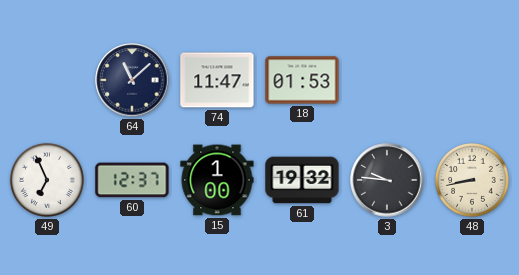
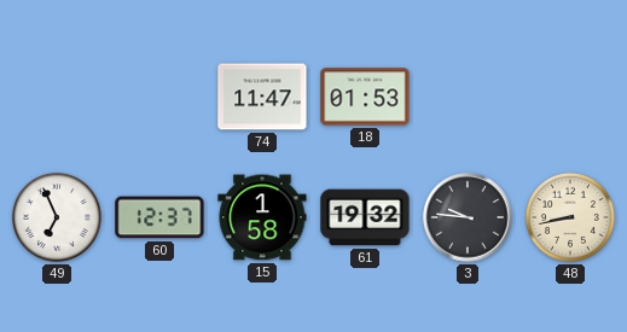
64: 11:08 -> none
15: 1:00 -> 1:58
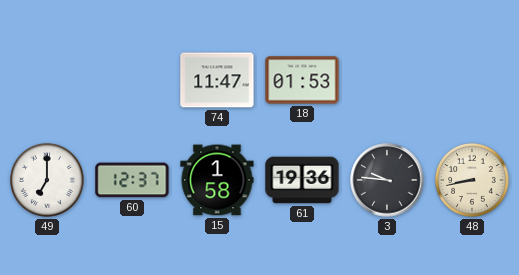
49: 6:56 -> 7:00
61: 19:32 -> 19:36
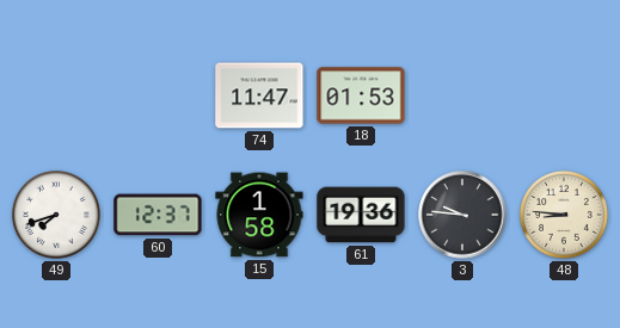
49: 7:00 -> 7:42
48: 8:43 -> 8:46
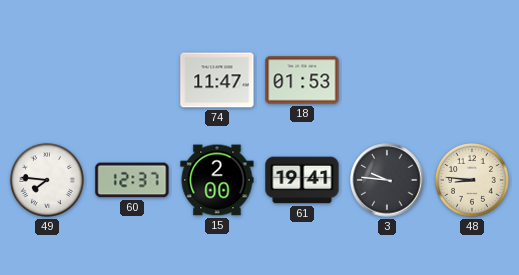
49: 7:42 -> 7:46
15: 1:58 -> 2:00
61: 19:36 -> 19:41
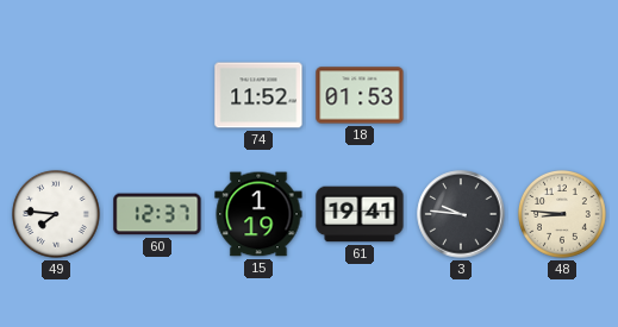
74: 11:47 -> 11:52
15: 2:00 -> 1:19
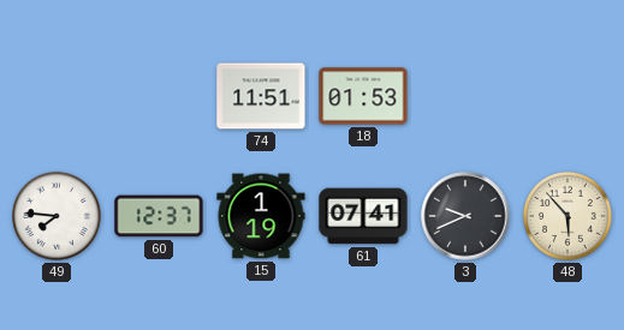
74: 11:52 -> 11:51
61: 19:41 -> 07:41
3: 9:46 -> 9:41
48: 8:46 -> 5:53
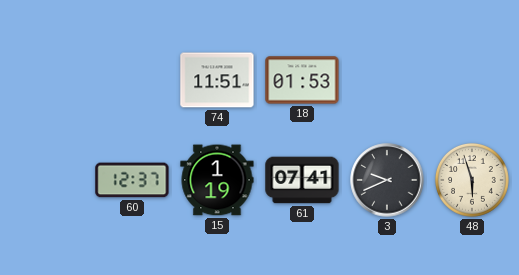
49: 7:46 -> none
48: 5:53 -> 5:57
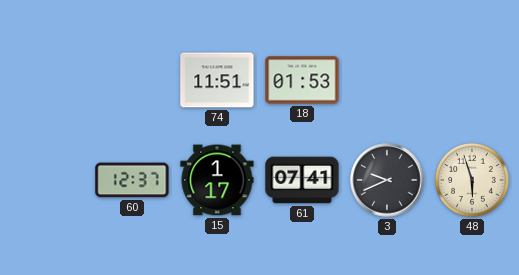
15: 1:19 -> 1:17
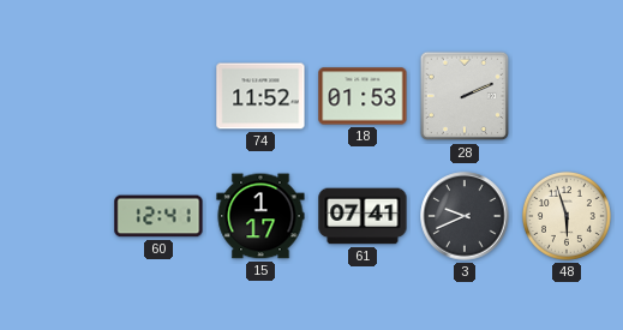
74: 11:51 -> 11:52
28: none -> 2:11
60: 12:37 -> 12:41
